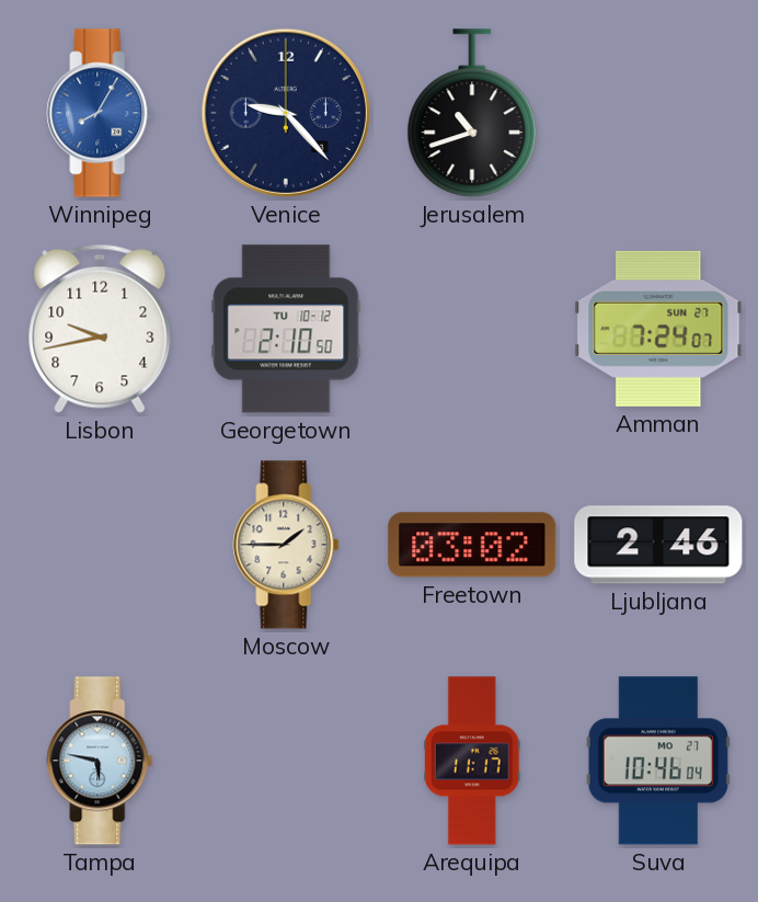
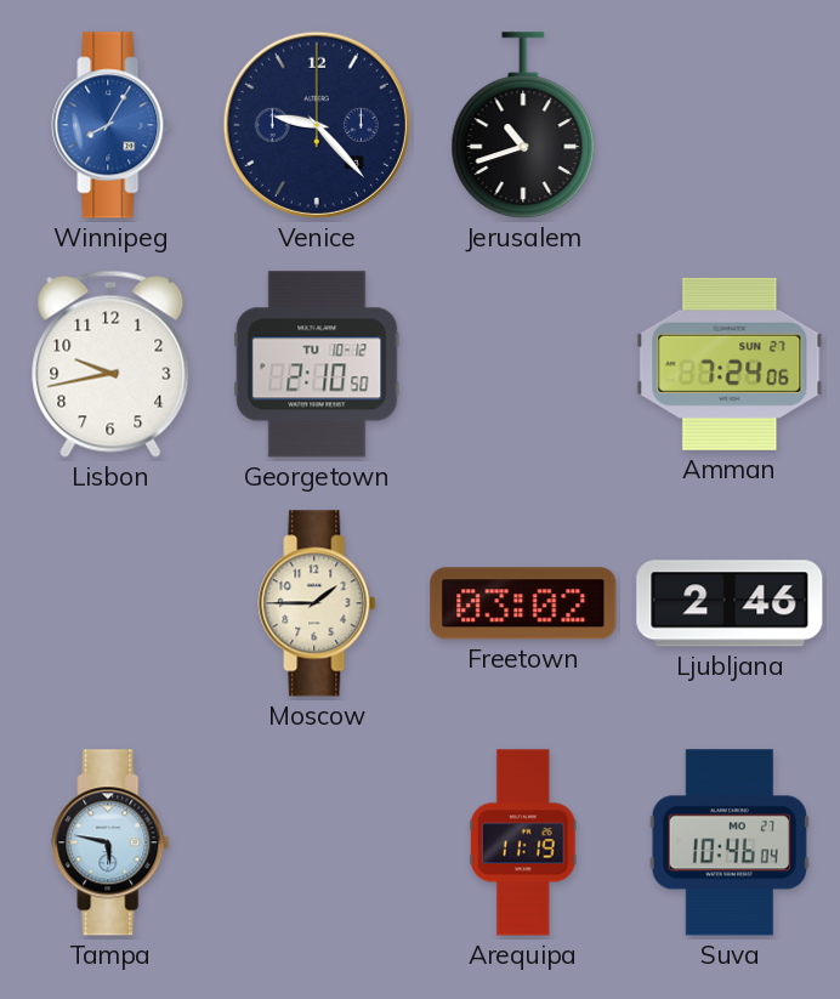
Amman: 7:24:07 -> 7:24:06
Arequipa: 11:17 -> 11:19
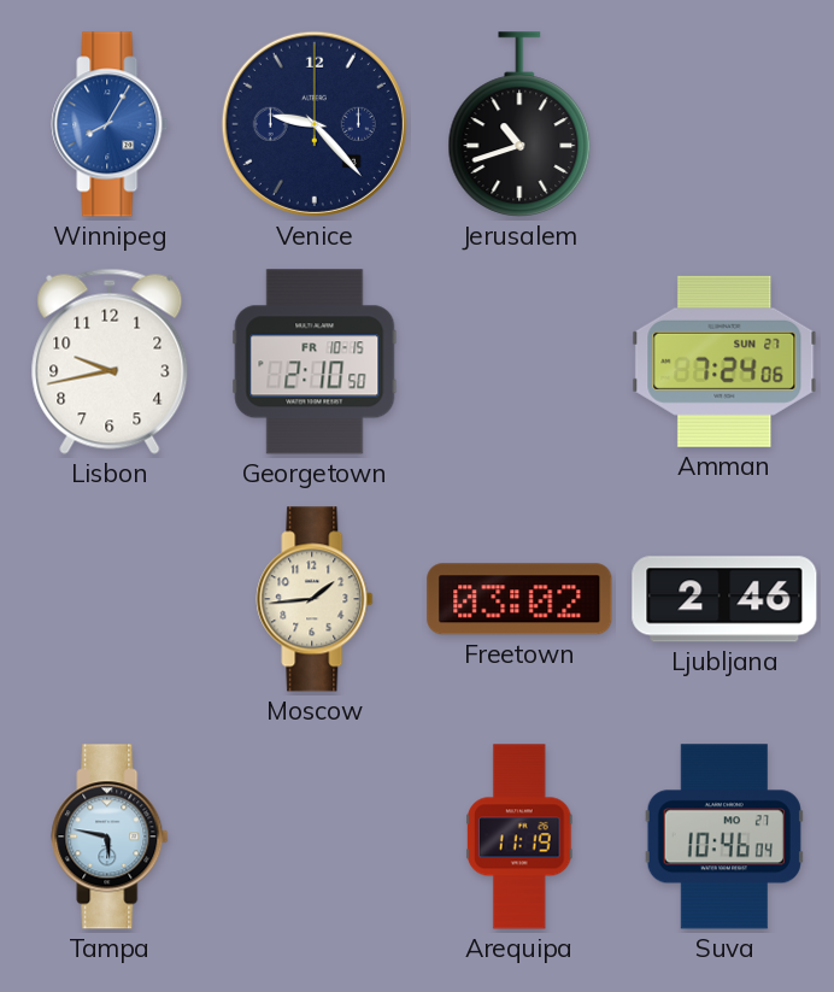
Georgetown date: TU 10-12 -> FR 10-15
Moscow: 1:45 -> 1:44
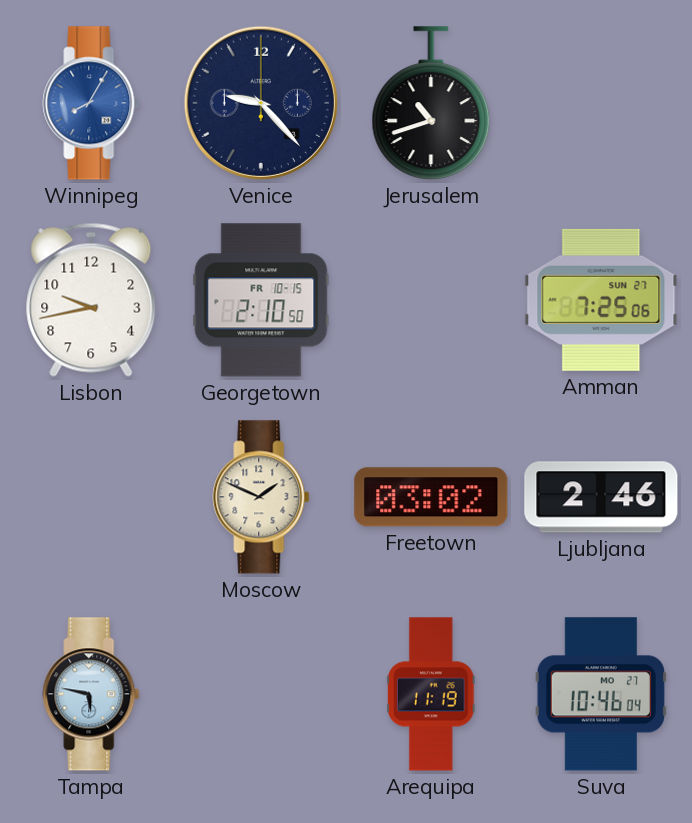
Amman: 7:24 -> 7:25
Moscow: 1:44 -> 1:49
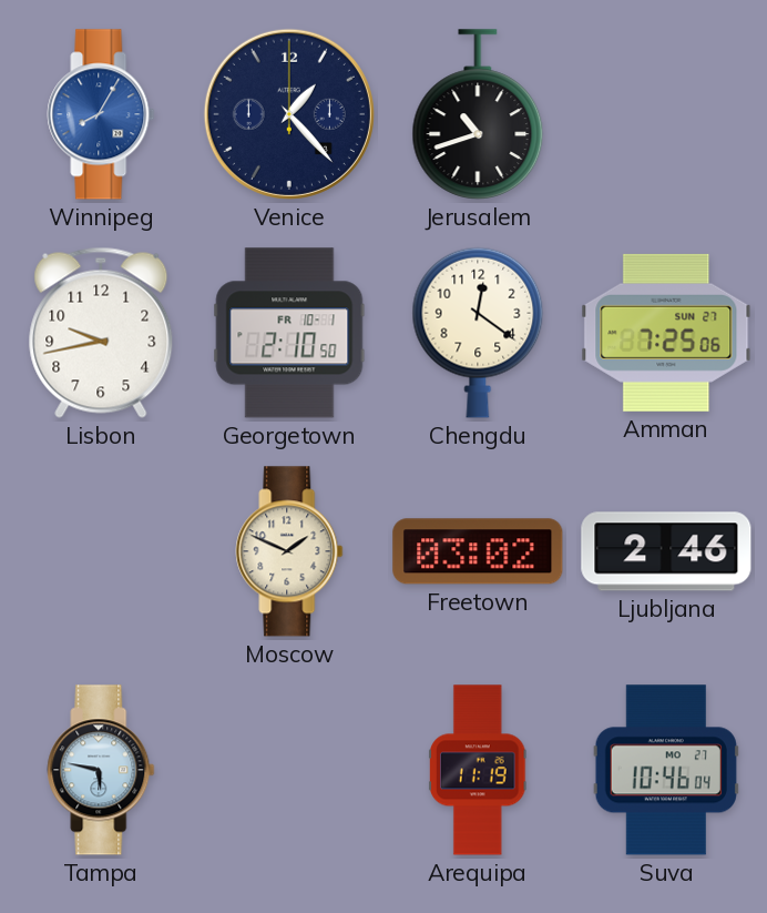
Venice: 9:23 -> 1:23
Georgetown date: FR 10-15 -> FR 10-1
Chengdu: none -> 12:21
